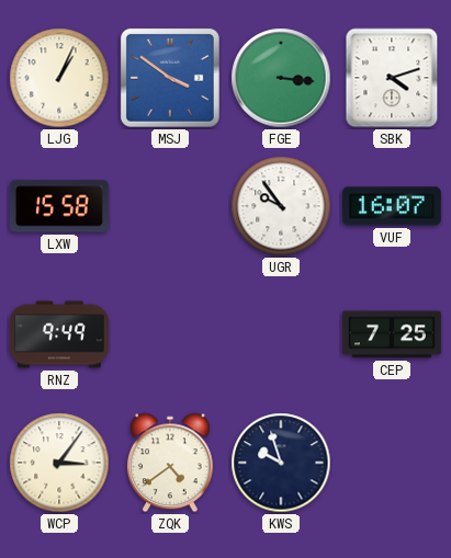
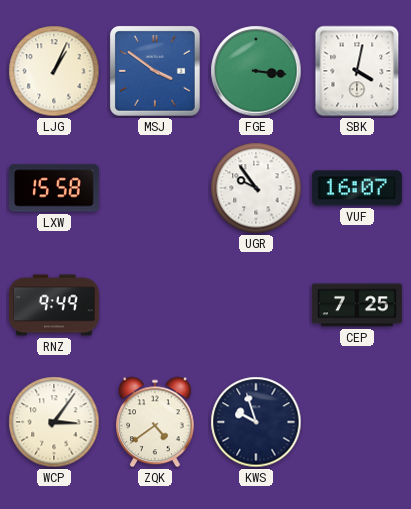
SBK: 4:12 -> 4:02
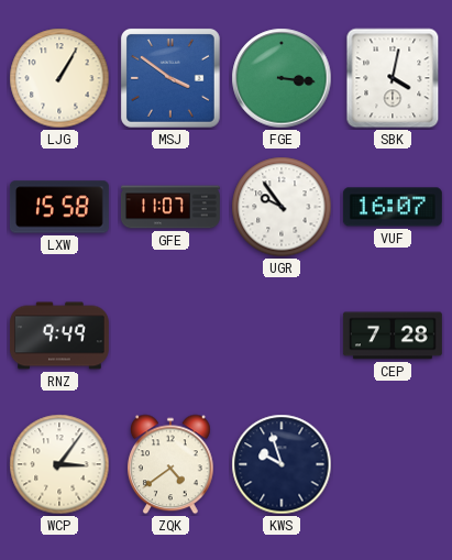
LJG: 1:04 -> 1:05
GFE: none -> 11:07
CEP: 7:25 -> 7:28
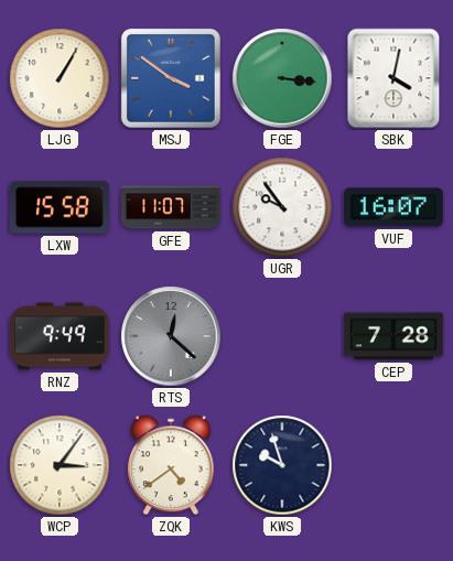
RTS: none -> 12:22
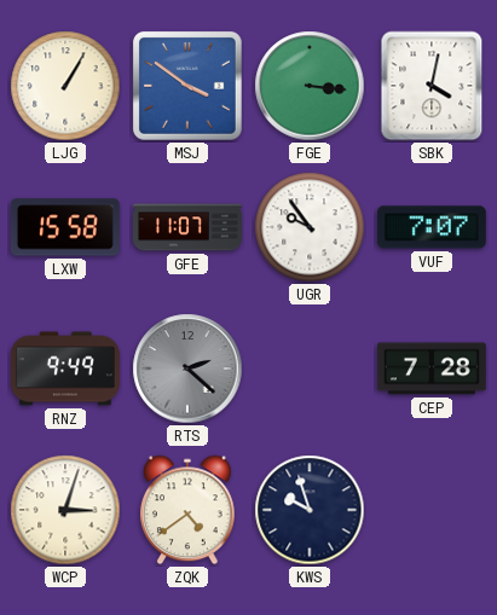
VUF: 16:07 -> 7:07
RTS: 12:22 -> 2:22
WCP: 3:06 -> 3:03
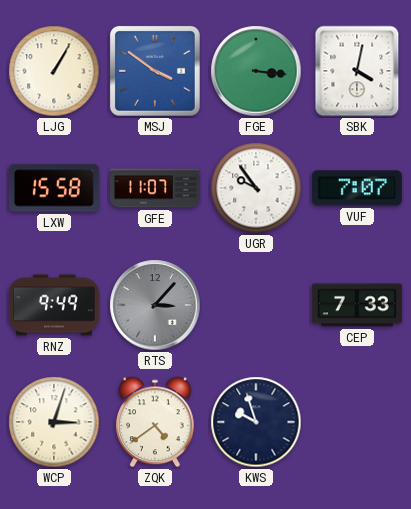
RTS: 2:22 -> 3:07
CEP: 7:28 -> 7:33
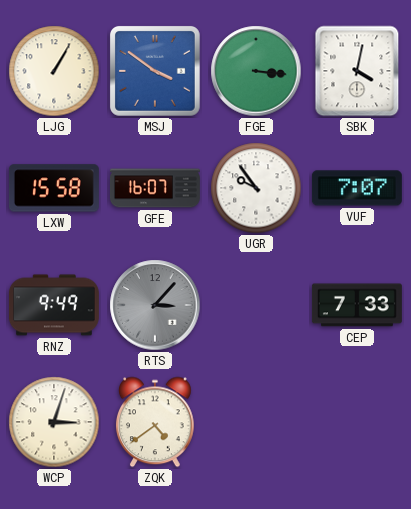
GFE: 11:07 -> 16:07
KWS: 9:57 -> none
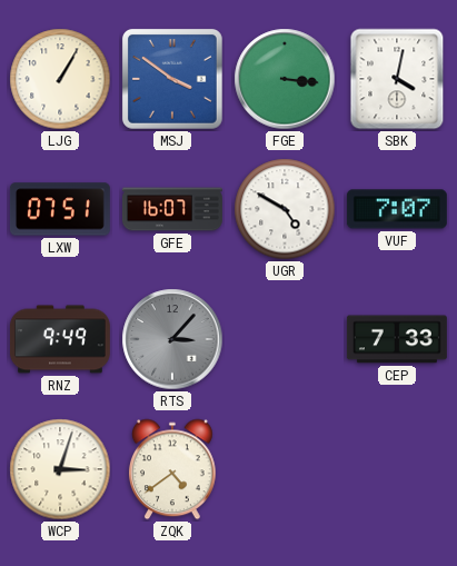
LXW: 15:58 -> 07:51
UGR: 9:54 -> 4:50
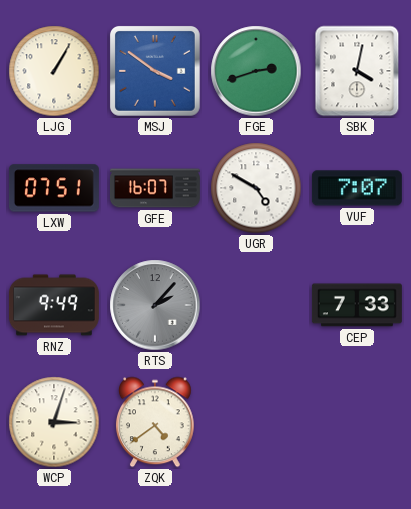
FGE: 3:16 -> 2:42
RTS: 3:07 -> 2:07
